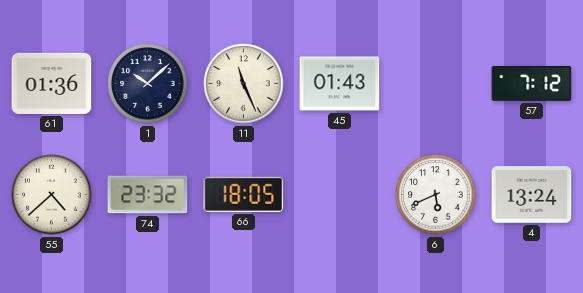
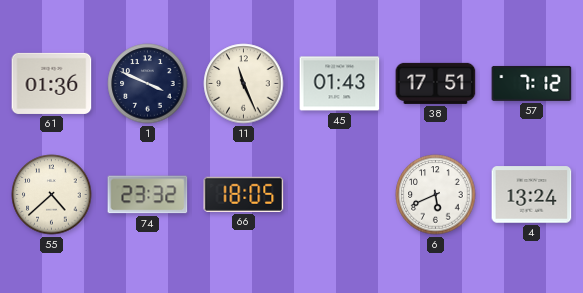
1: 10:08 -> 3:49
38: none -> 17:51
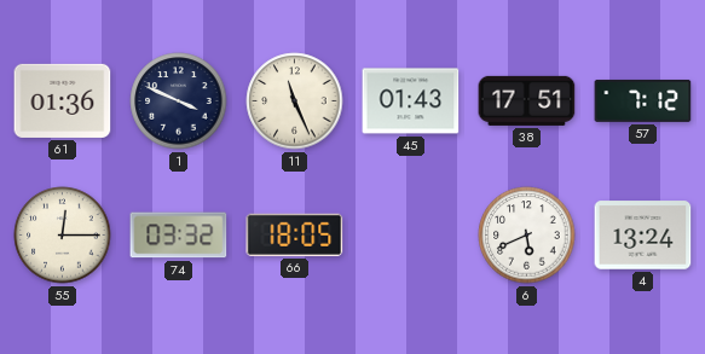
55: 4:38 -> 12:15
74: 23:32 -> 03:32
